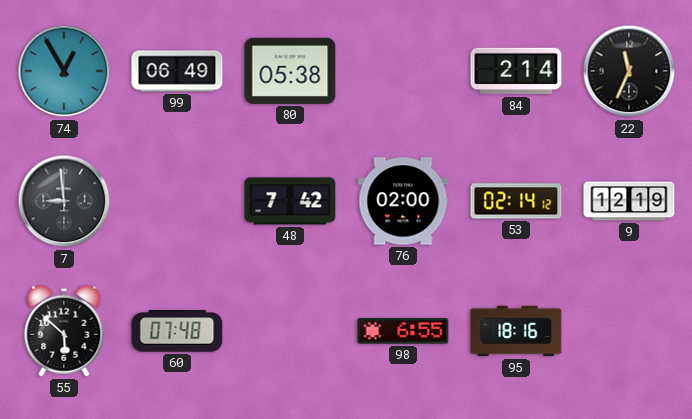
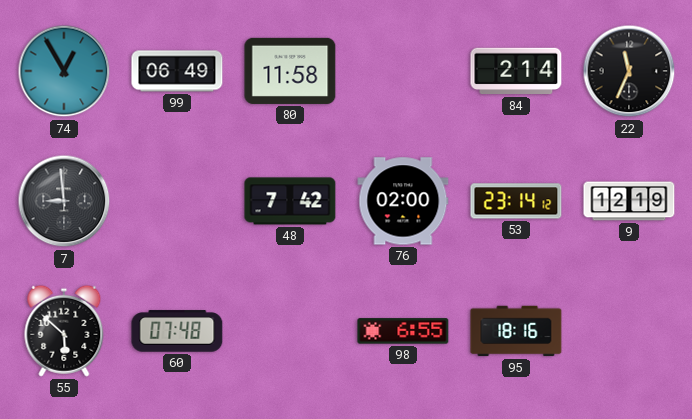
80: 05:38 -> 11:58
53: 02:14 -> 23:14
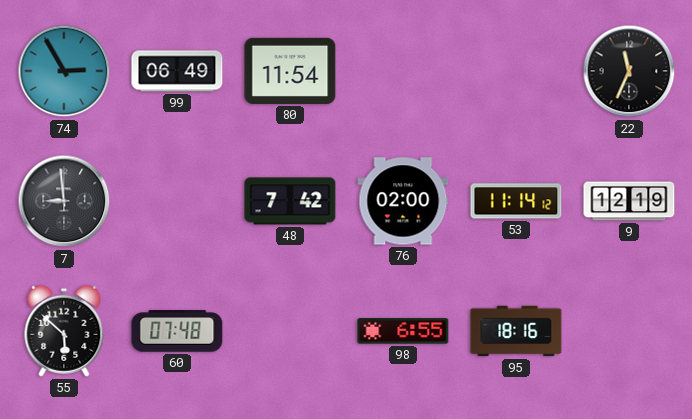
74: 12:55 -> 2:55
80: 11:58 -> 11:54
84: 2:14 -> none
53: 23:14 -> 11:14
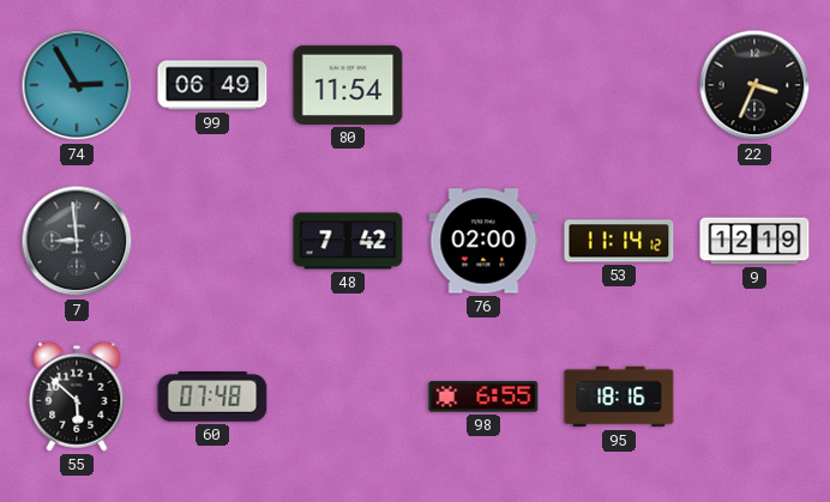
22: 11:34 -> 3:34
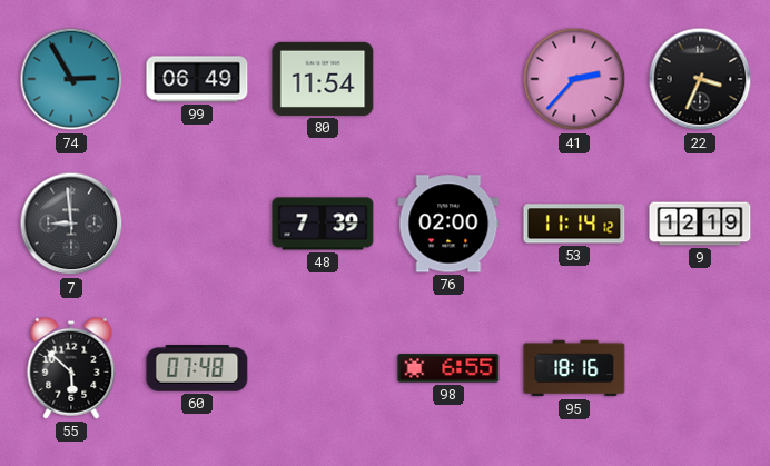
41: none -> 2:37
48: 7:42 -> 7:39
